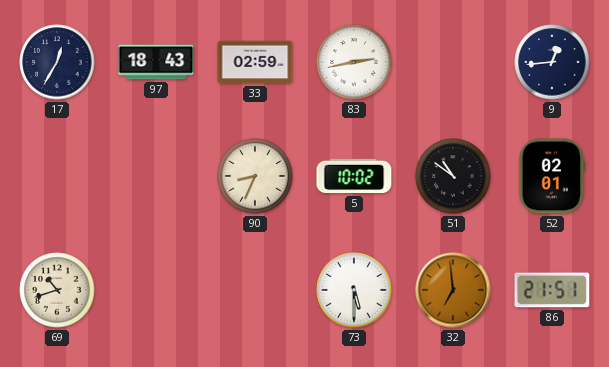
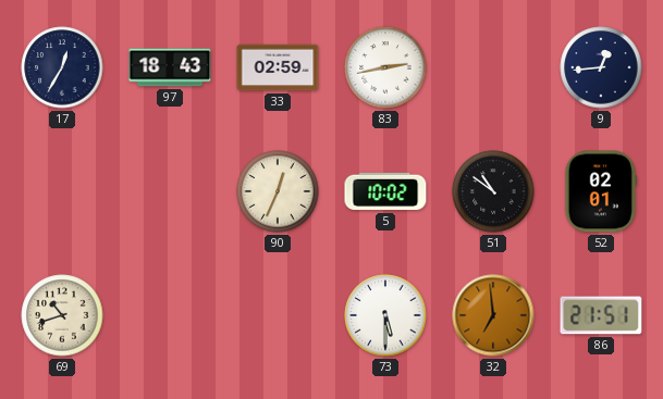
90: 8:34 -> 12:34
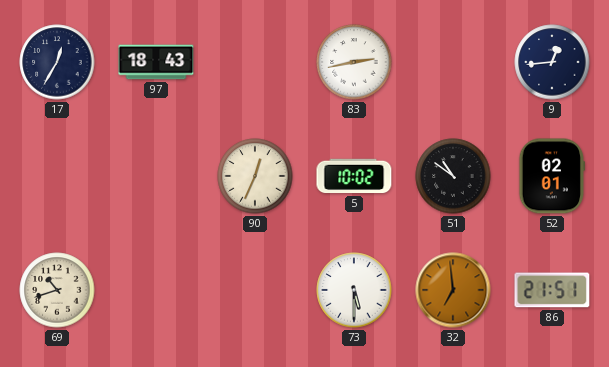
33: 02:59 -> none
